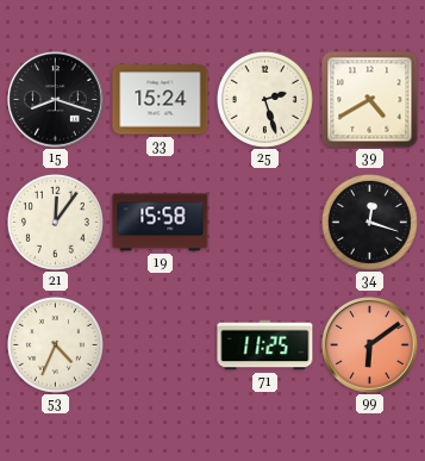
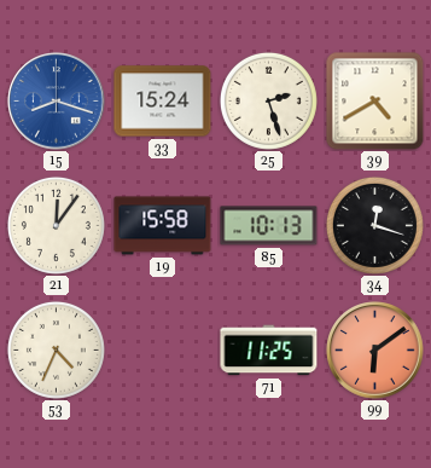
15 dial: black -> blue
85: none -> 10:13
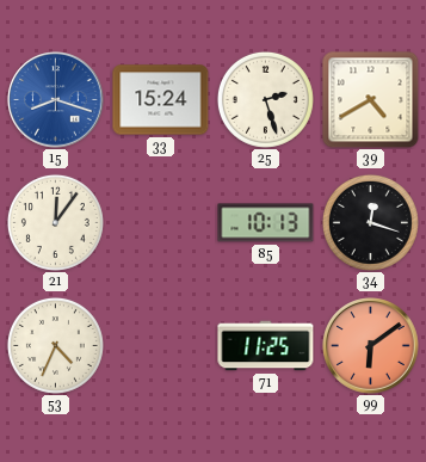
19: 15:58 -> none
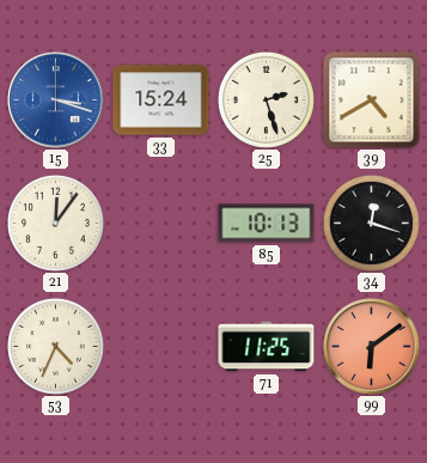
15: 8:18 -> 3:18
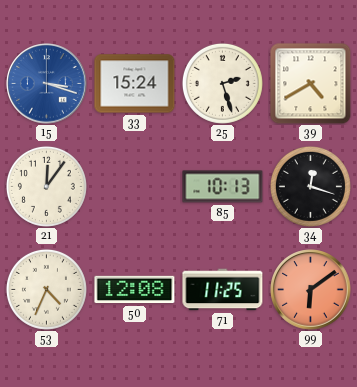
50: none -> 12:08
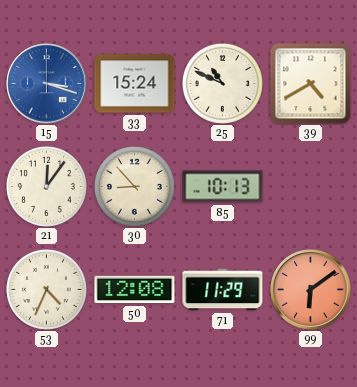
25: 2:27 -> 10:49
30: none -> 8:53
34: 12:18 -> none
71: 11:25 -> 11:29
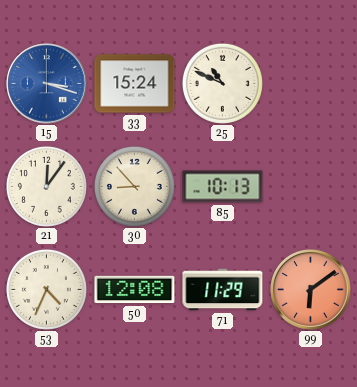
39: 4:40 -> none
